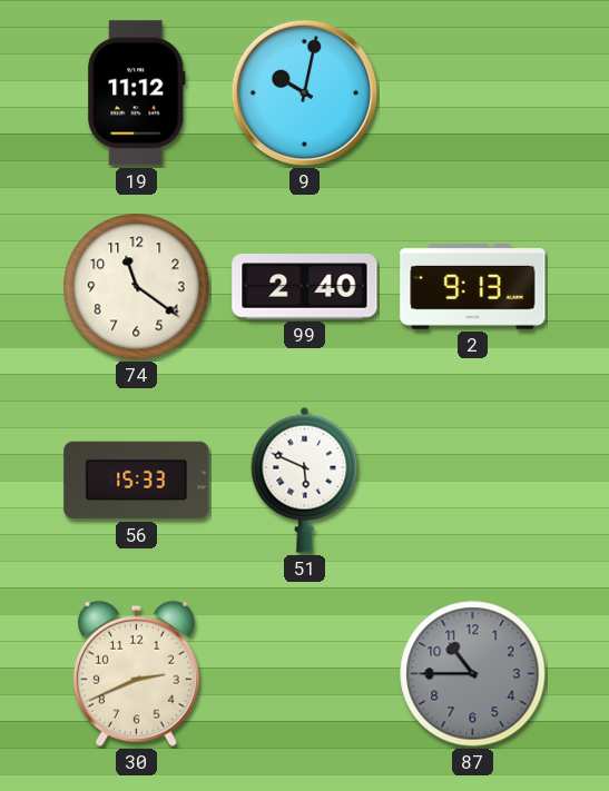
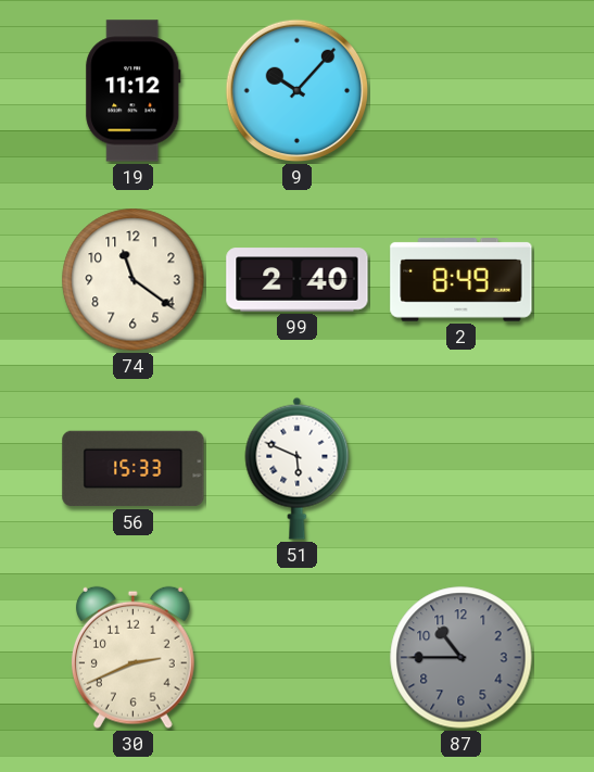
9: 10:02 -> 10:07
2: 9:13 -> 8:49
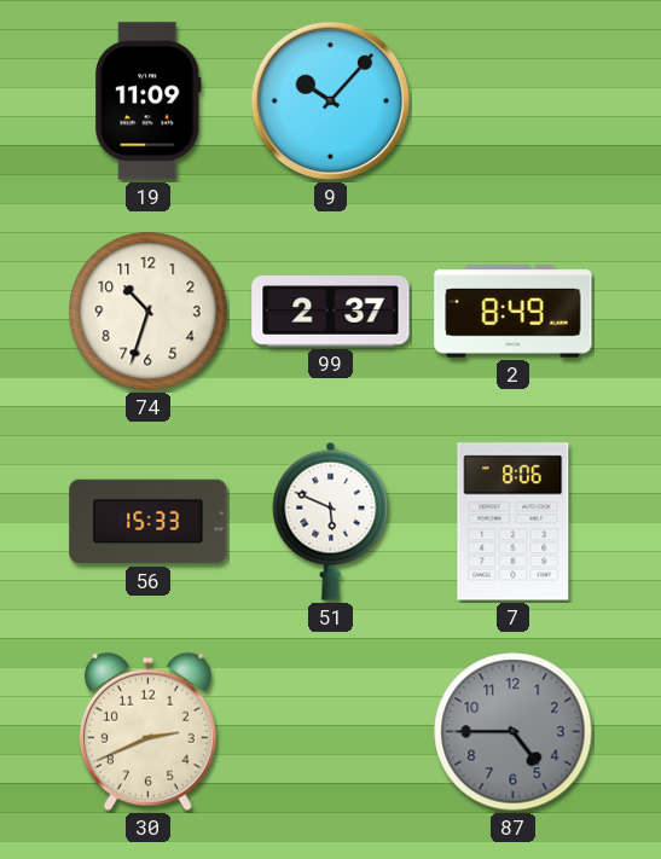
19: 11:12 -> 11:09
74: 11:21 -> 10:33
99: 2:40 -> 2:37
7: none -> 8:06
87: 10:45 -> 4:45
